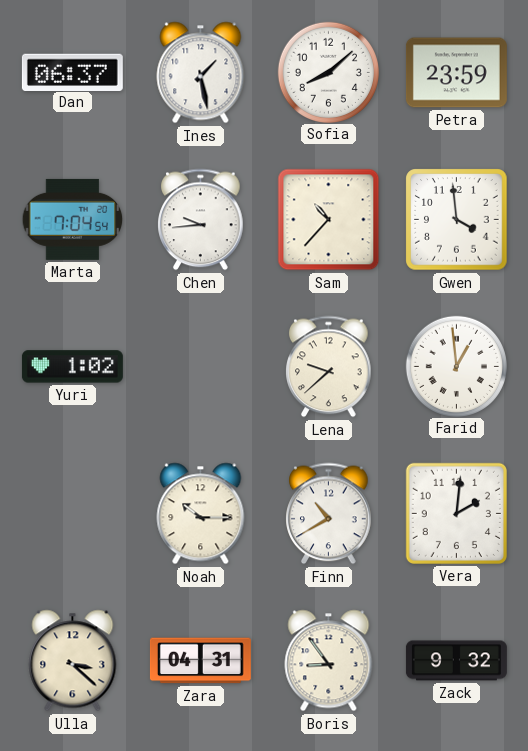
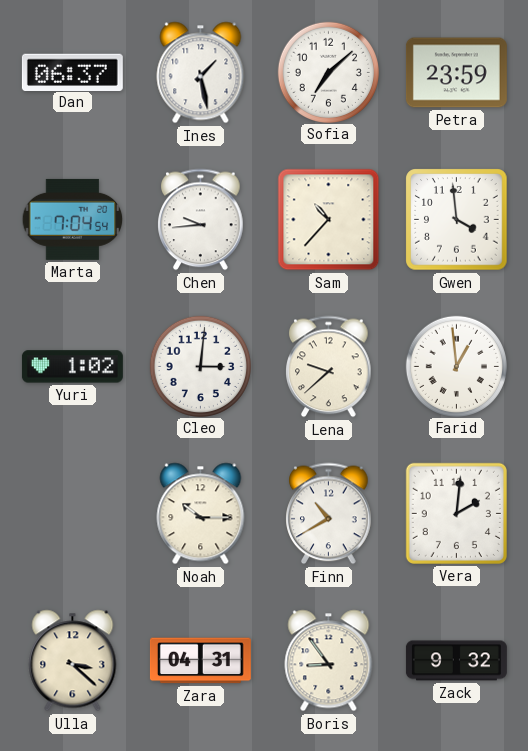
Sofia: 8:08 -> 7:08
Cleo: none -> 3:01
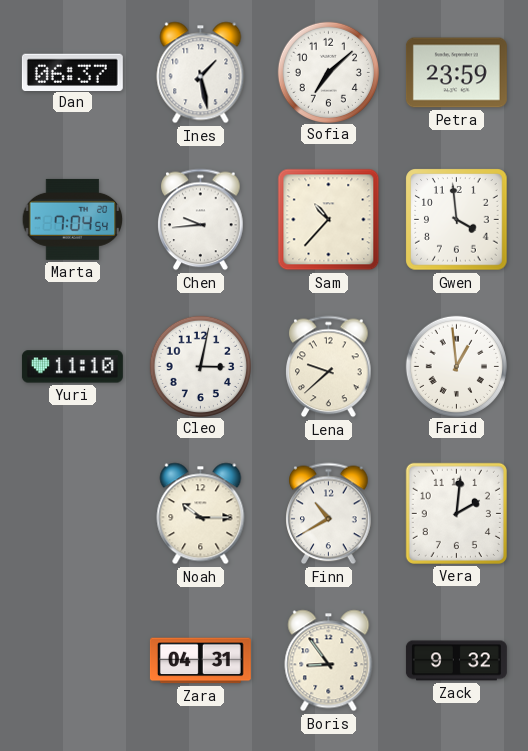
Yuri: 1:02 -> 11:10
Cleo: 3:01 -> 3:02
Ulla: 3:22 -> none
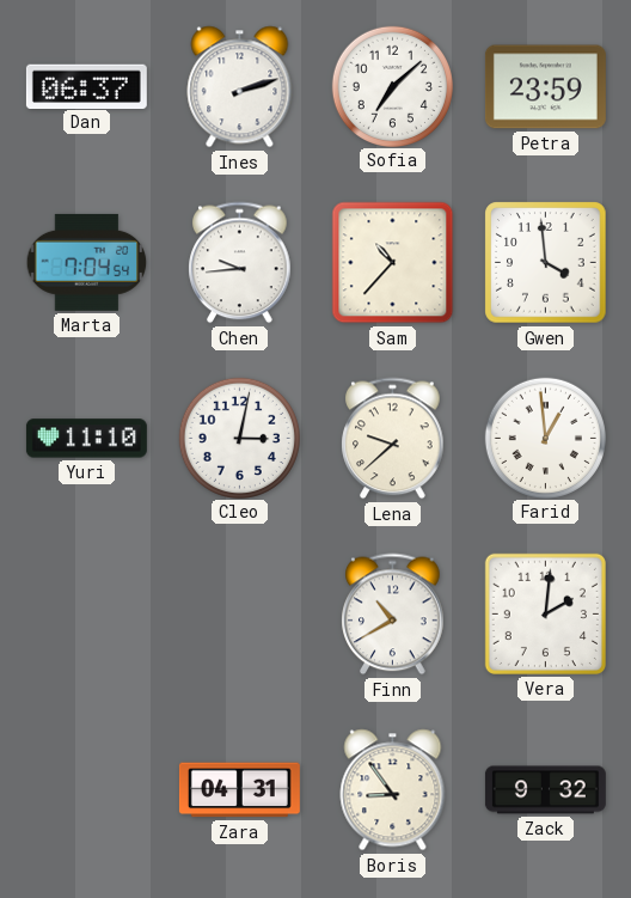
Ines: 1:28 -> 2:12
Noah: 10:15 -> none
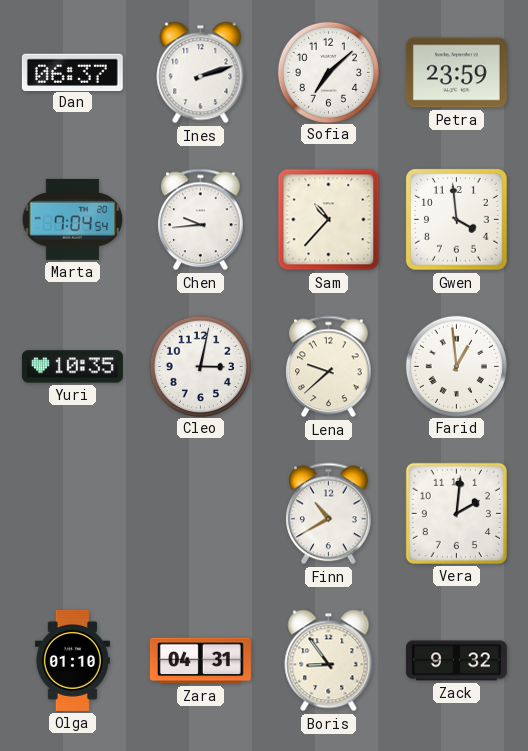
Yuri: 11:10 -> 10:35
Olga: none -> 01:10
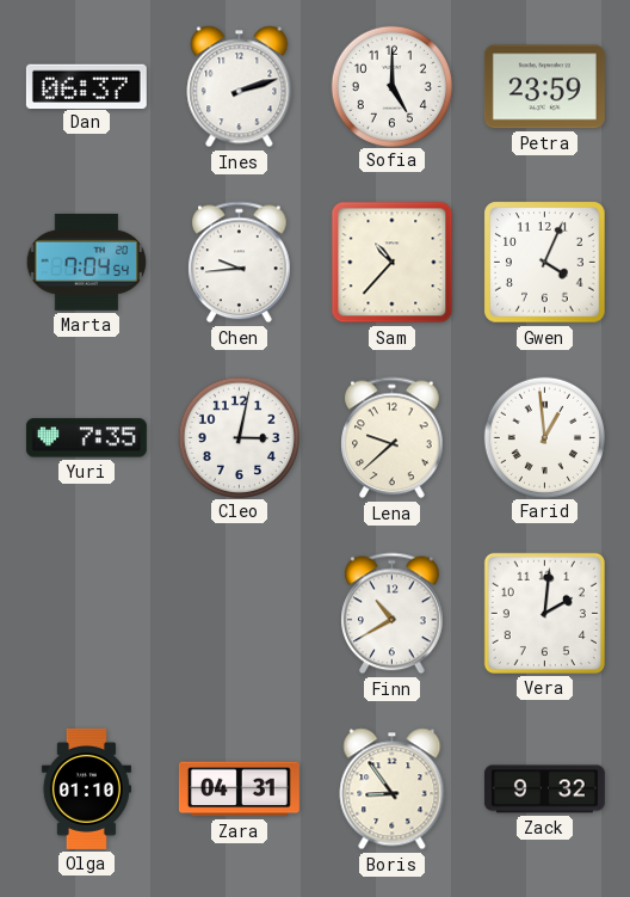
Sofia: 7:08 -> 5:00
Gwen: 3:59 -> 4:04
Yuri: 10:35 -> 7:35
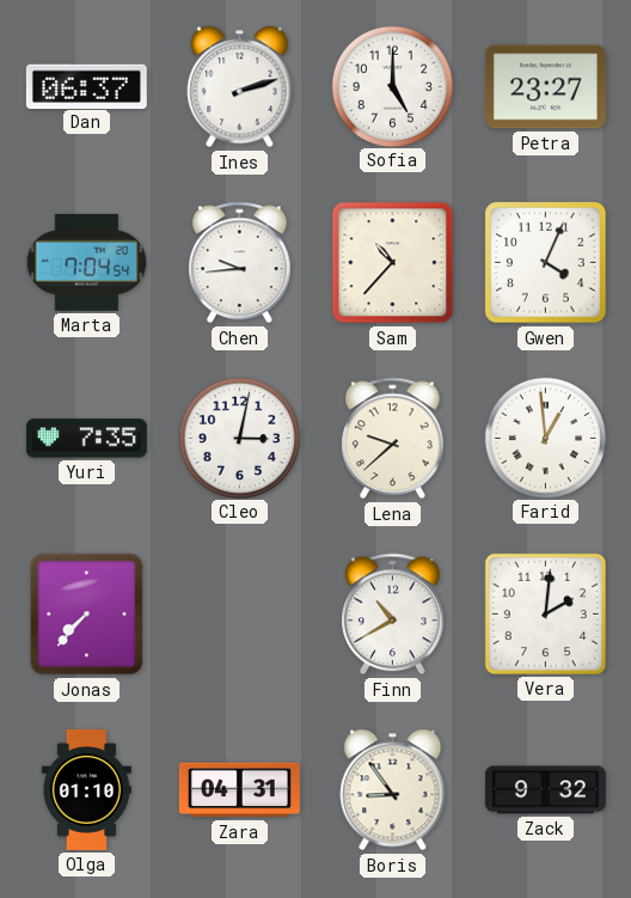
Petra: 23:59 -> 23:27
Jonas: none -> 7:37
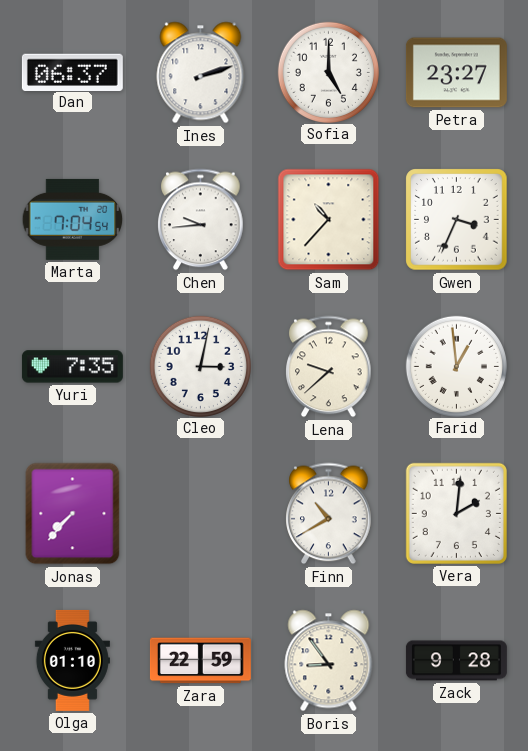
Gwen: 4:04 -> 3:34
Zara: 04:31 -> 22:59
Zack: 9:32 -> 9:28
